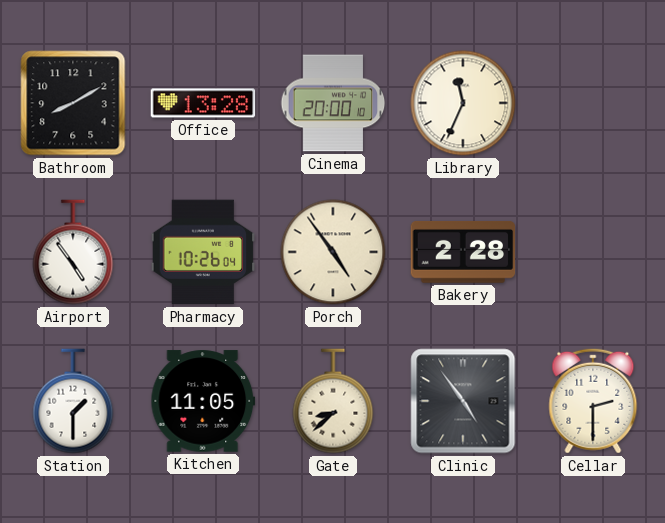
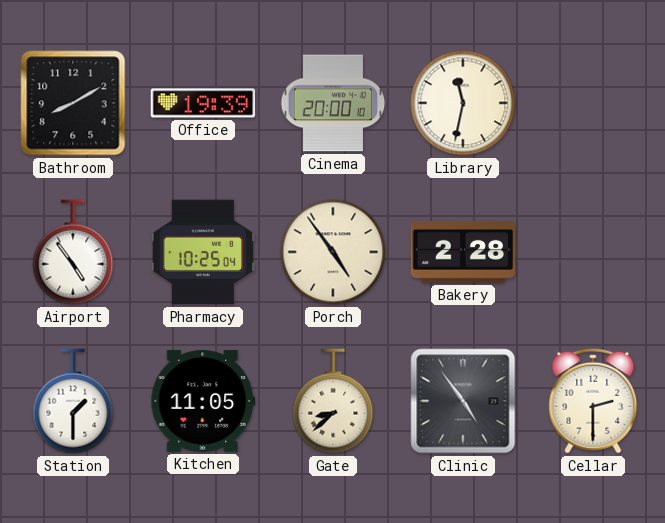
Office: 13:28 -> 19:39
Library: 11:34 -> 11:32
Pharmacy: 10:26 -> 10:25
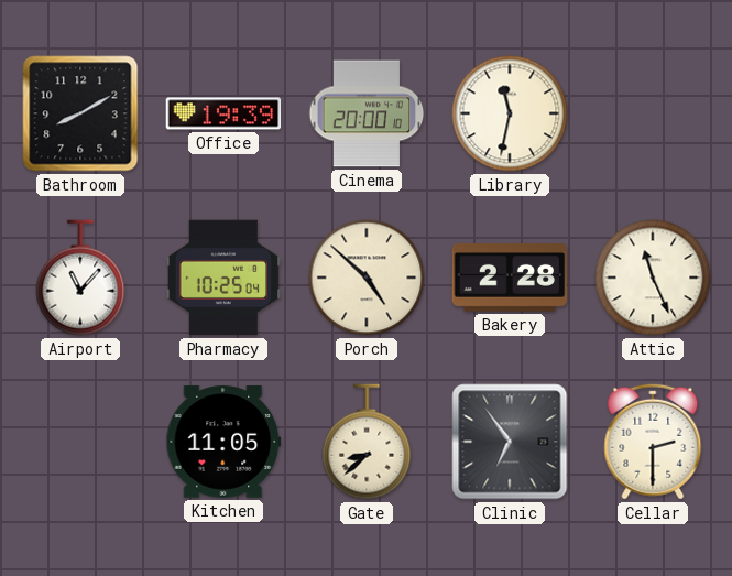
Airport: 4:54 -> 11:07
Porch: 4:54 -> 4:52
Attic: none -> 11:26
Station: 1:30 -> none
Clinic: 4:54 -> 6:54
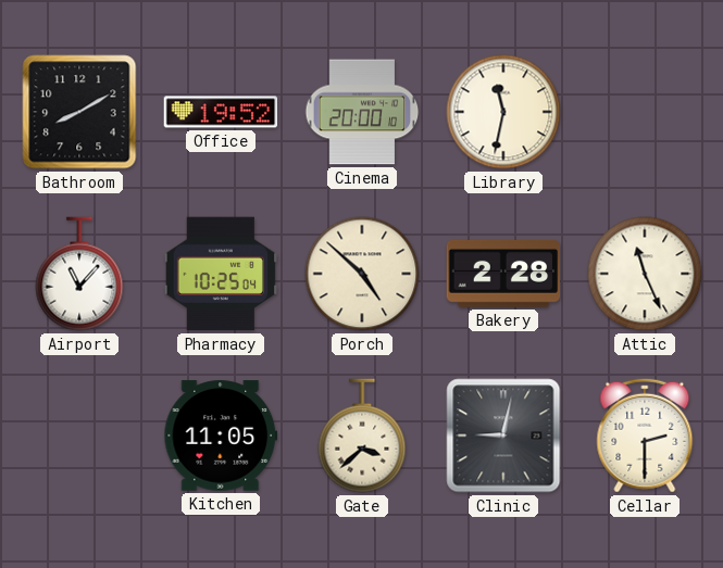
Office: 19:39 -> 19:52
Gate: 8:38 -> 3:38
Clinic: 6:54 -> 9:02
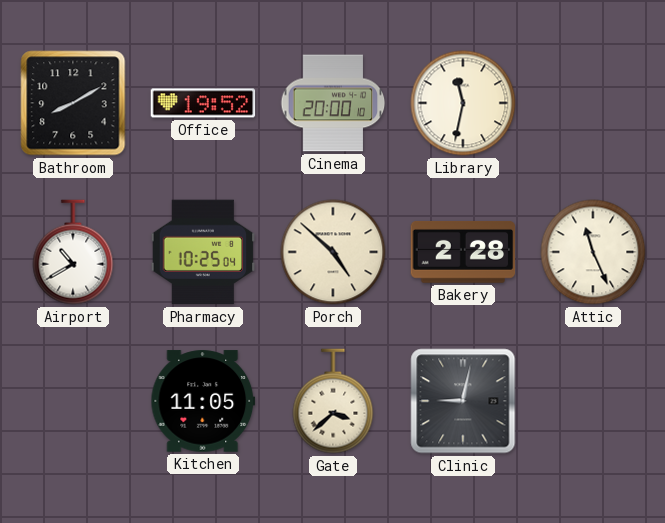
Airport: 11:07 -> 10:40
Cellar: 2:30 -> none
